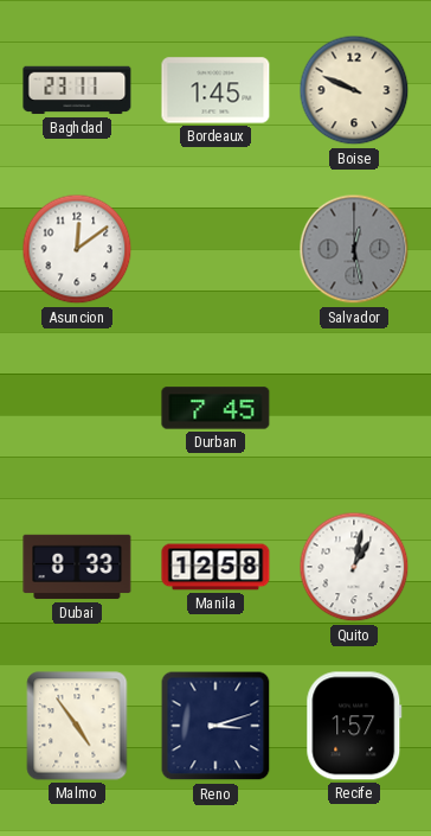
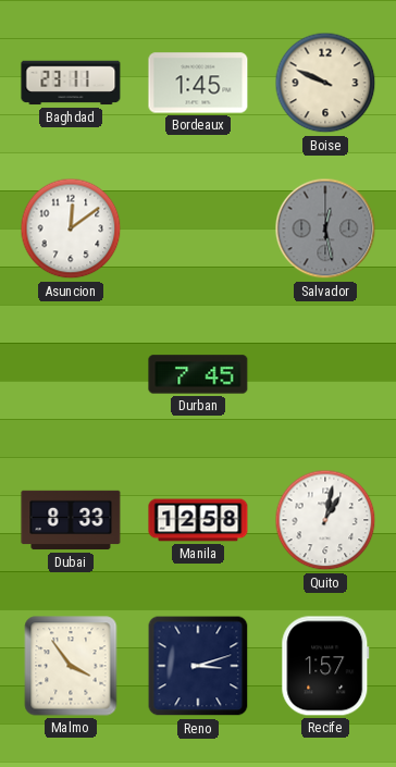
Malmo: 4:54 -> 3:54
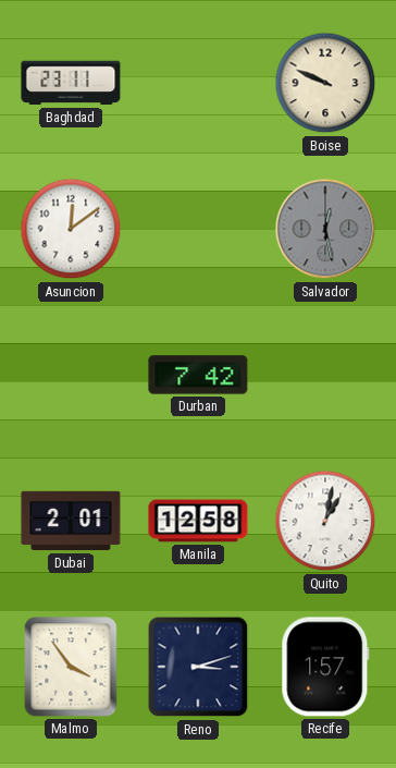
Bordeaux: 1:45 -> none
Durban: 7:45 -> 7:42
Dubai: 8:33 -> 2:01
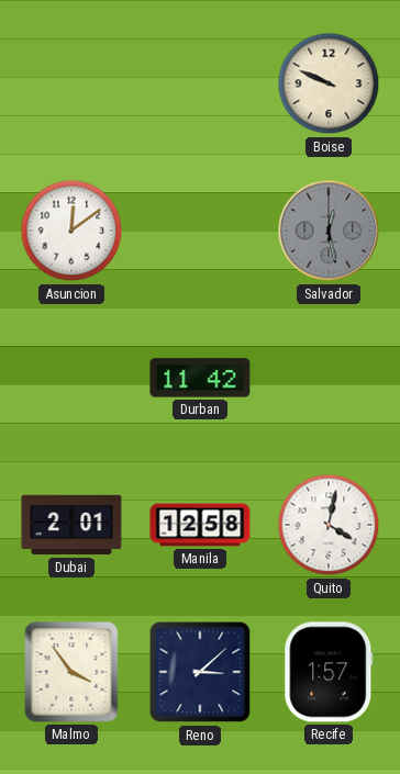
Baghdad: 23:11 -> none
Durban: 7:42 -> 11:42
Quito: 1:02 -> 4:02
Reno: 3:12 -> 3:08
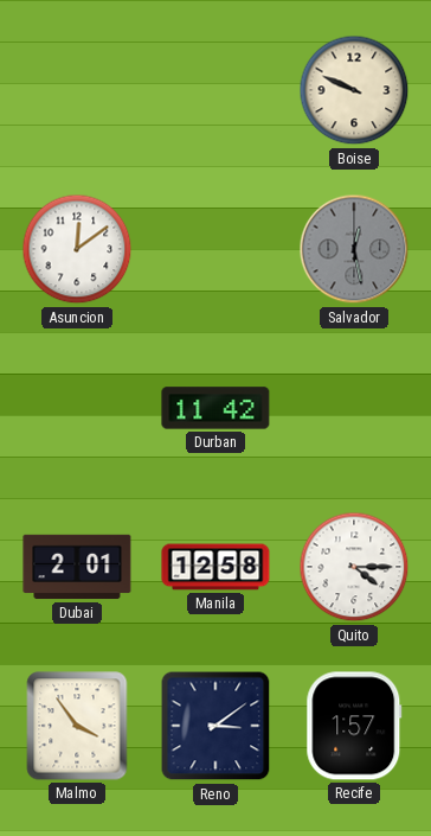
Quito: 4:02 -> 4:15
Reno: 3:08 -> 3:09
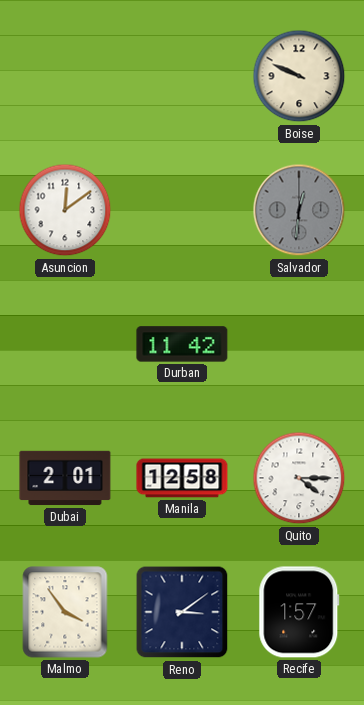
Salvador: 12:28 -> 12:31
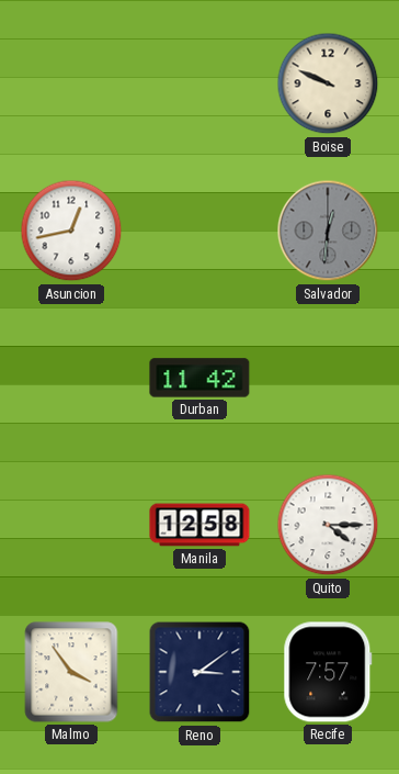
Asuncion: 12:09 -> 12:43
Dubai: 2:01 -> none
Recife: 1:57 -> 7:57
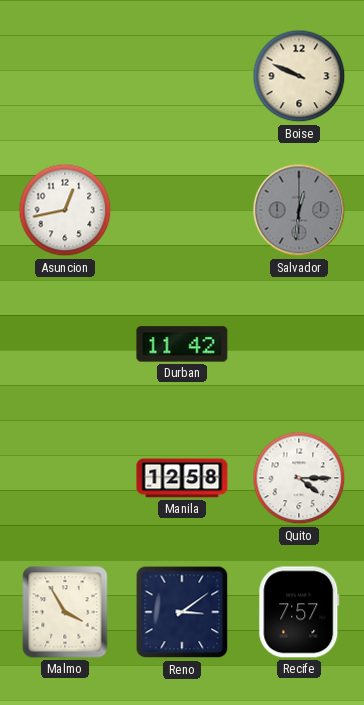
Malmo: 3:54 -> 3:55
